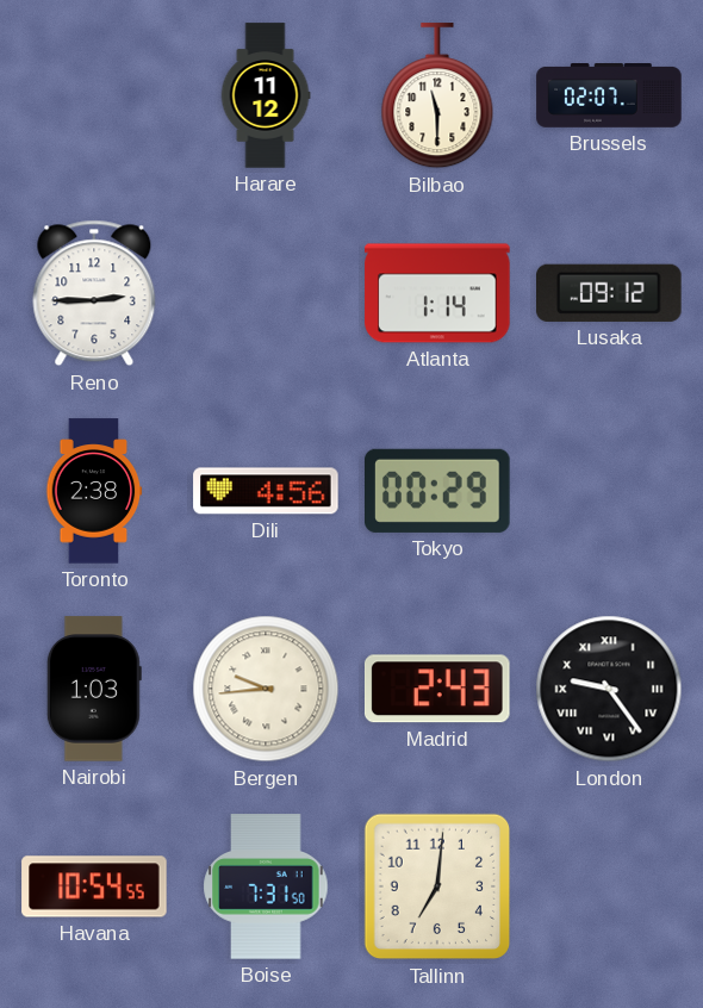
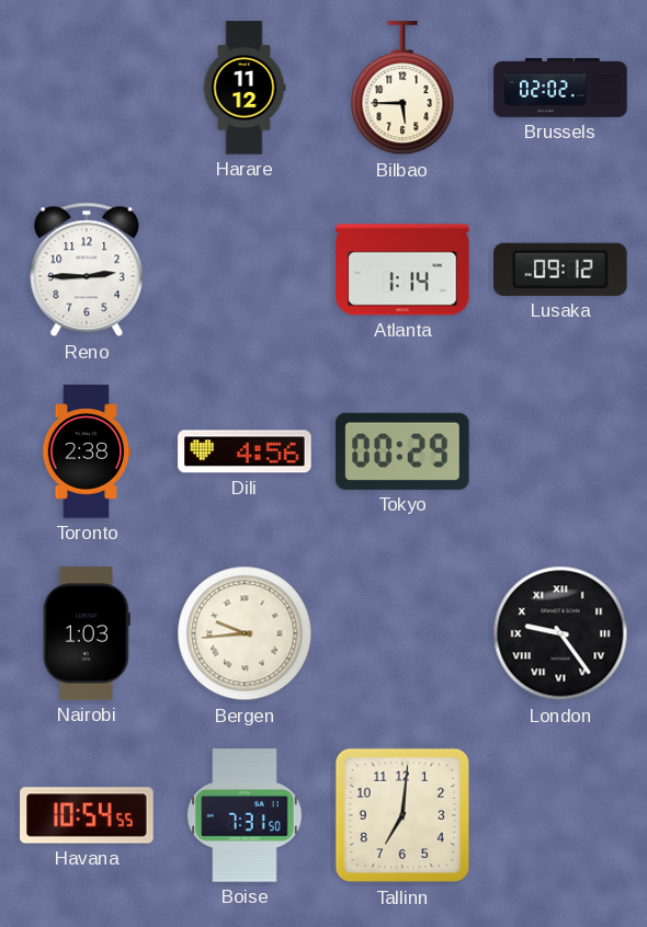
Bilbao: 11:30 -> 5:45
Brussels: 02:07 -> 02:02
Madrid: 2:43 -> none
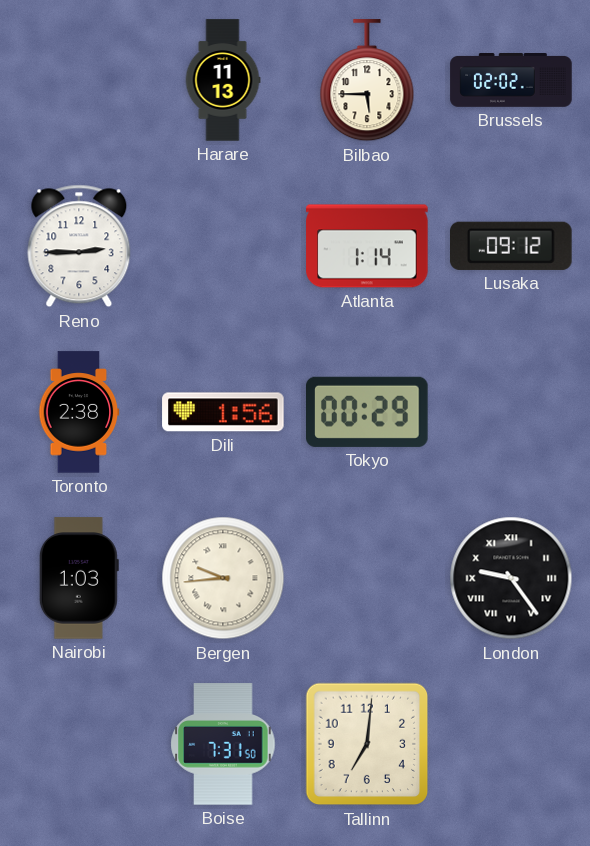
Harare: 11:12 -> 11:13
Dili: 4:56 -> 1:56
Havana: 10:54 -> none
